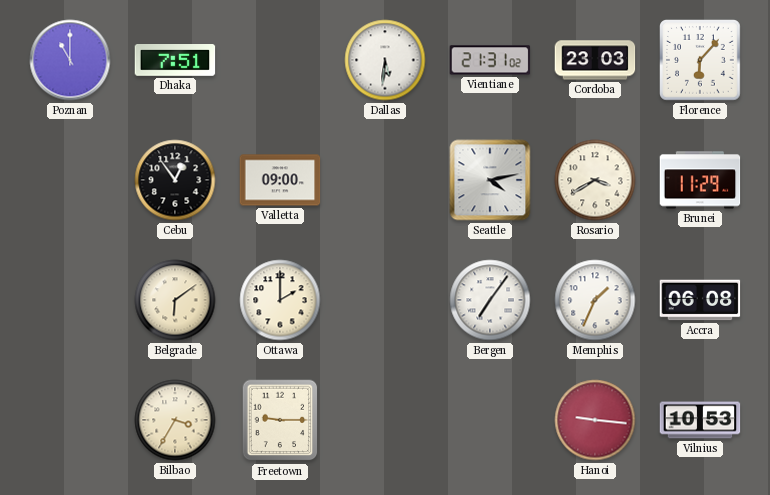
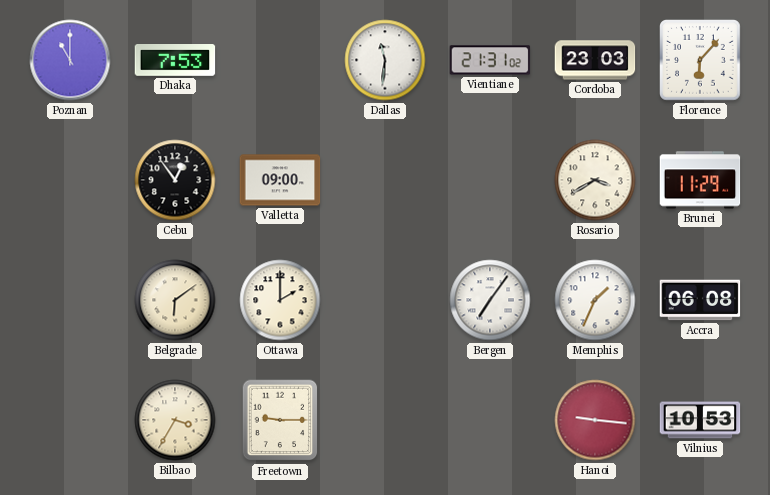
Dhaka: 7:51 -> 7:53
Dallas: 5:31 -> 11:31
Seattle: 4:13 -> none
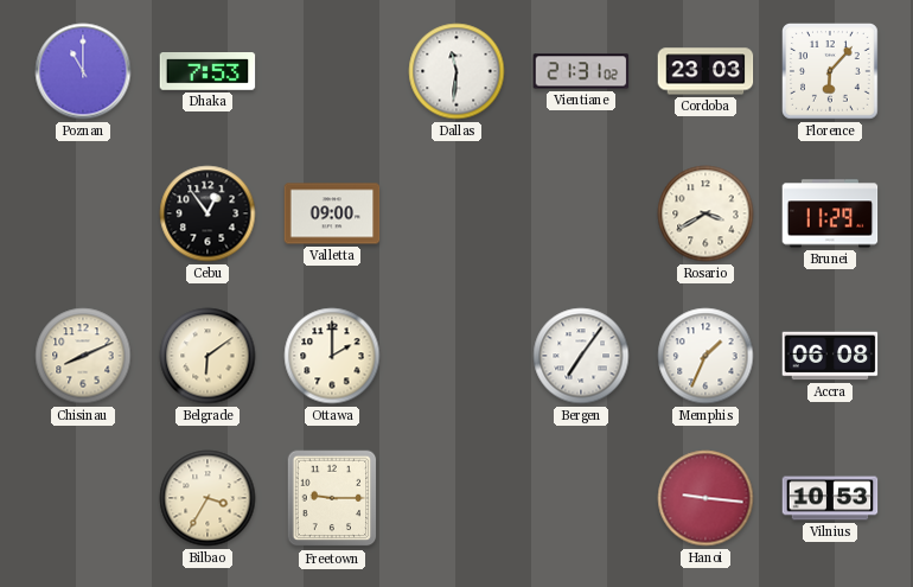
Chisinau: none -> 8:11
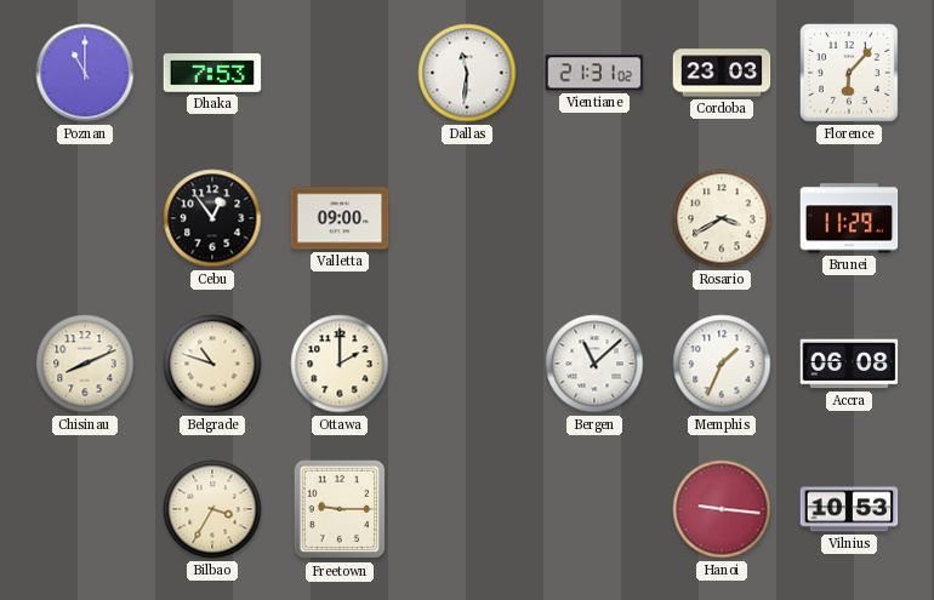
Belgrade: 6:09 -> 10:48
Bergen: 7:06 -> 11:08
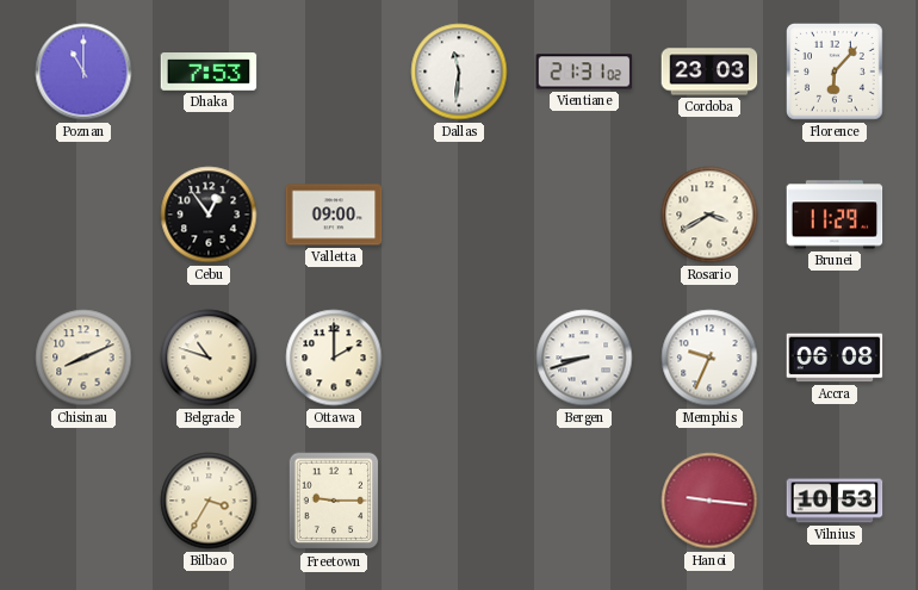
Bergen: 11:08 -> 8:42
Memphis: 1:34 -> 9:34
